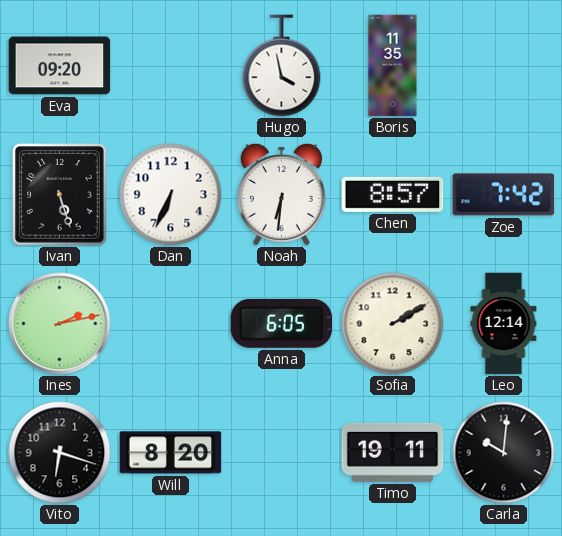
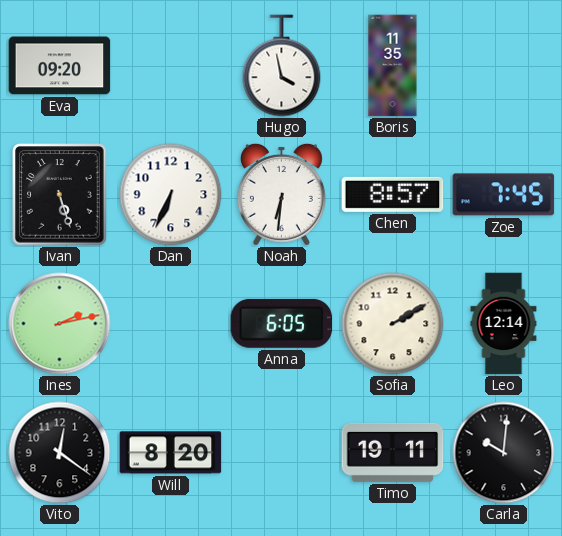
Zoe: 7:42 -> 7:45
Vito: 6:18 -> 12:21
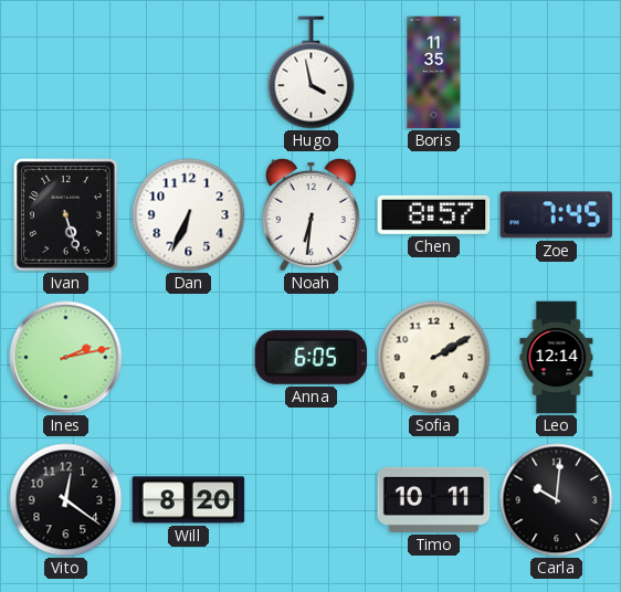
Eva: 09:20 -> none
Timo: 19:11 -> 10:11
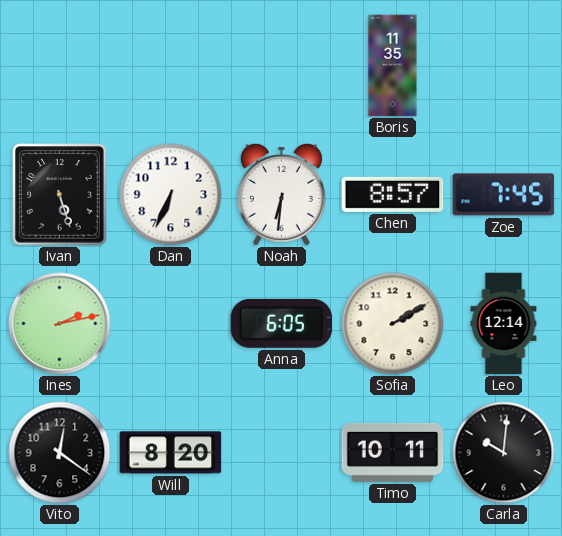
Hugo: 3:58 -> none
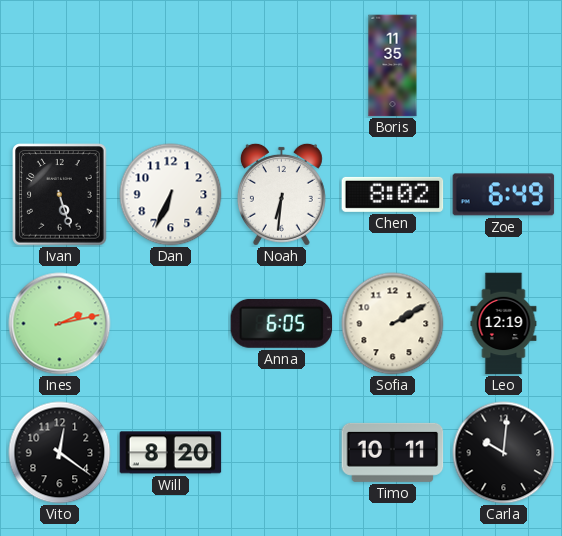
Chen: 8:57 -> 8:02
Zoe: 7:45 -> 6:49
Leo: 12:14 -> 12:19
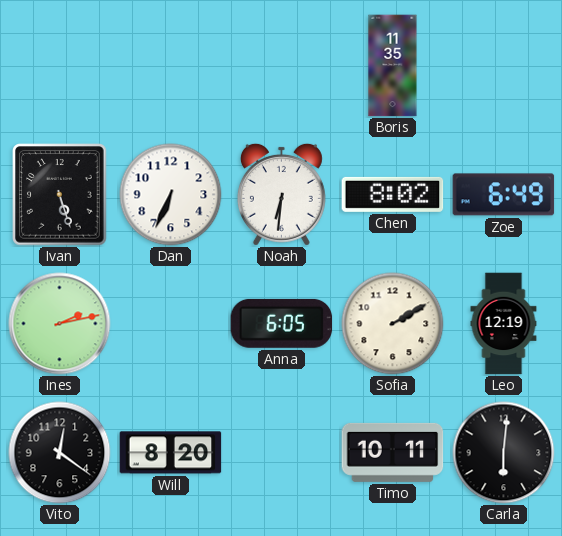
Carla: 10:01 -> 6:01
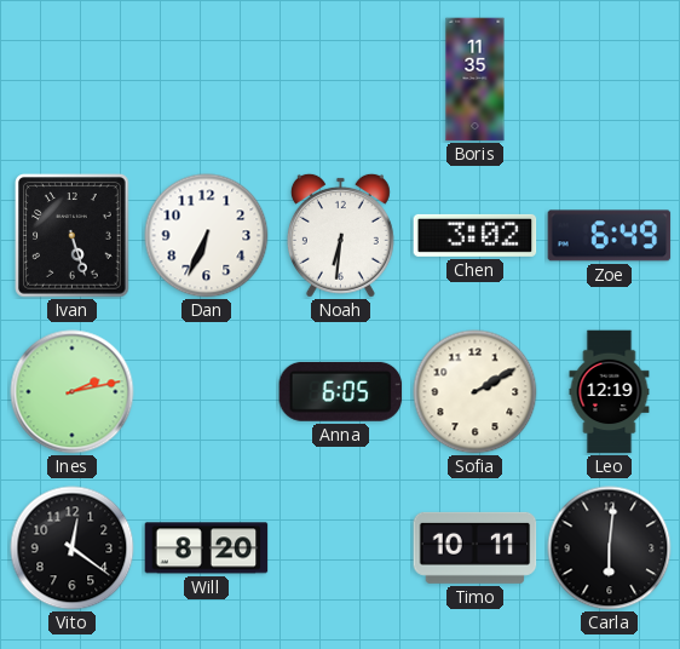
Chen: 8:02 -> 3:02
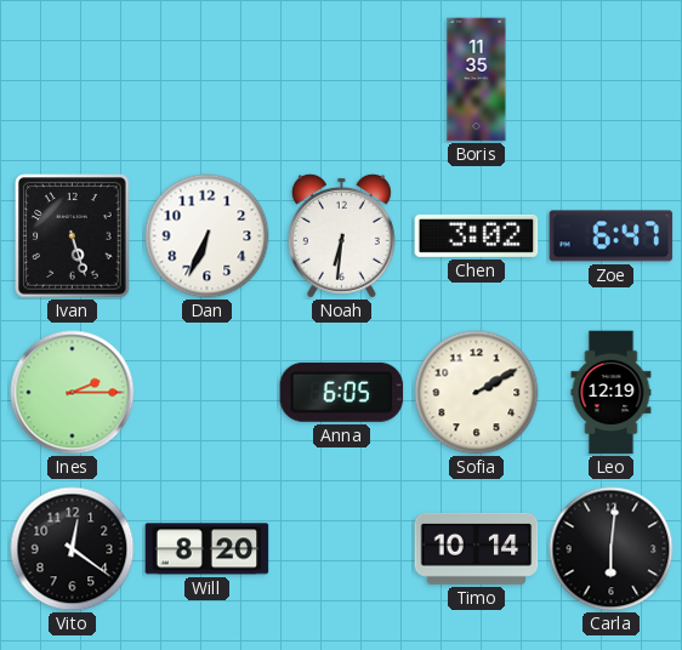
Zoe: 6:49 -> 6:47
Ines: 2:13 -> 2:15
Timo: 10:11 -> 10:14
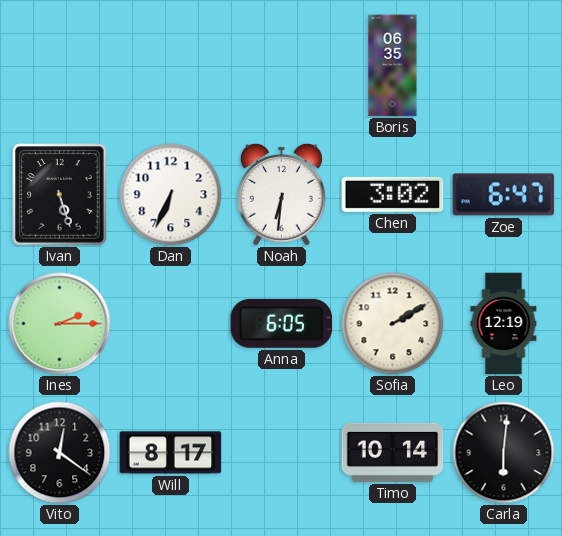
Boris: 11:35 -> 06:35
Will: 8:20 -> 8:17
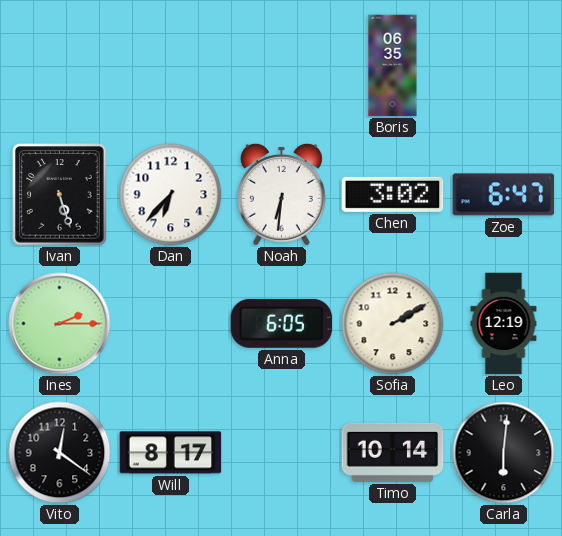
Dan: 6:34 -> 6:37
